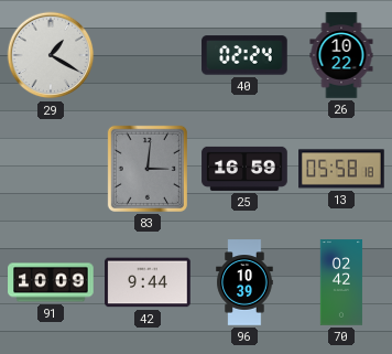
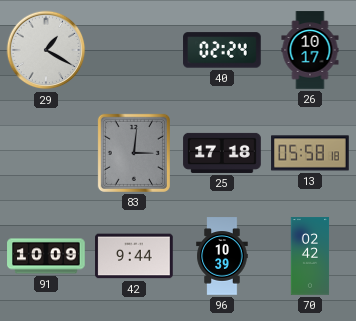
26: 10:22 -> 10:17
25: 16:59 -> 17:18
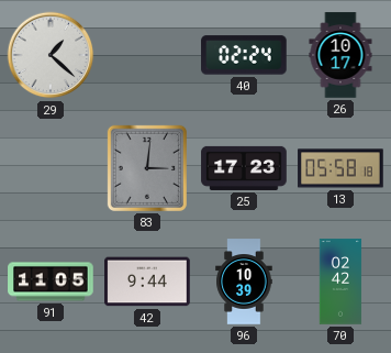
29: 1:20 -> 1:22
25: 17:18 -> 17:23
91: 10:09 -> 11:05
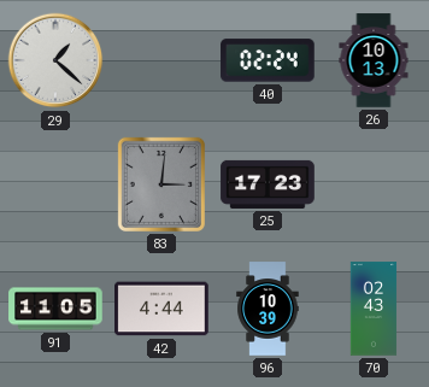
26: 10:17 -> 10:13
13: 05:58 -> none
42: 9:44 -> 4:44
70: 02:42 -> 02:43
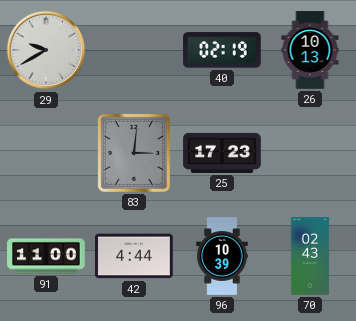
29: 1:22 -> 9:40
40: 02:24 -> 02:19
91: 11:05 -> 11:00
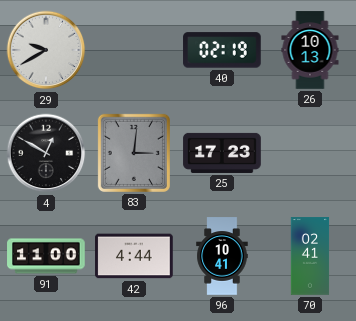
4: none -> 12:50
96: 10:39 -> 10:41
70: 02:43 -> 02:41
